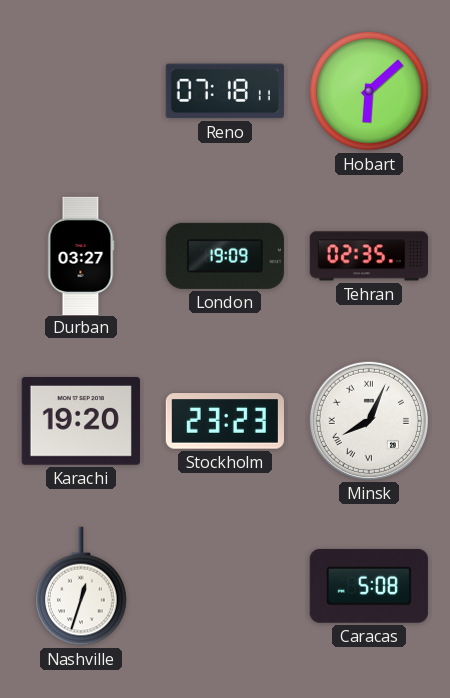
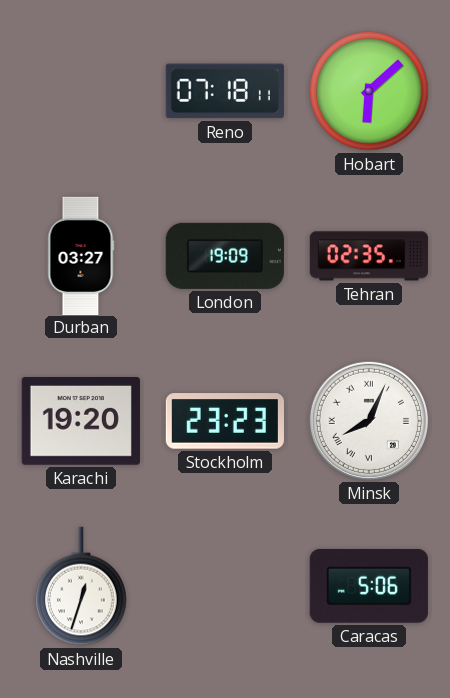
Caracas: 5:08 -> 5:06
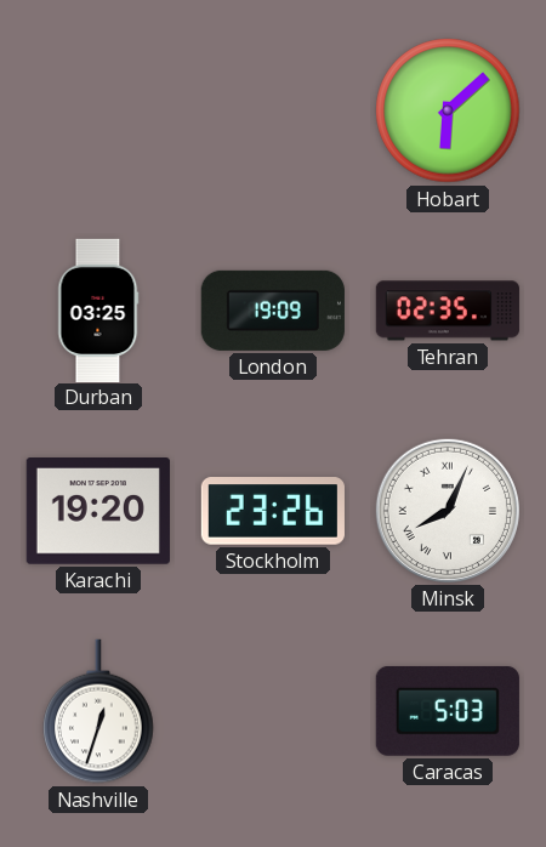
Reno: 07:18 -> none
Durban: 03:27 -> 03:25
Stockholm: 23:23 -> 23:26
Caracas: 5:06 -> 5:03
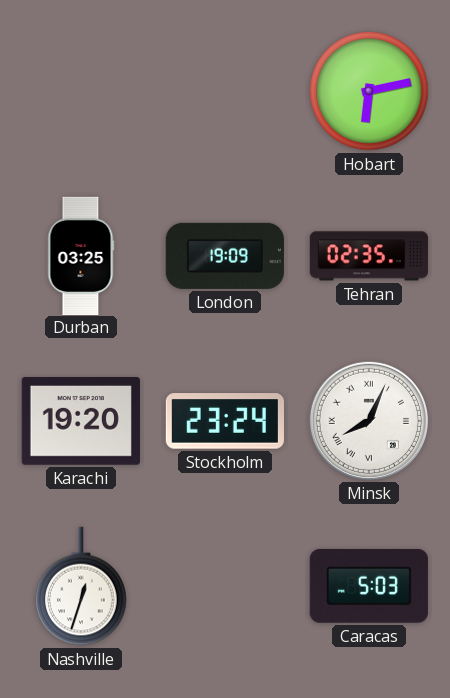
Hobart: 6:08 -> 6:13
Stockholm: 23:26 -> 23:24
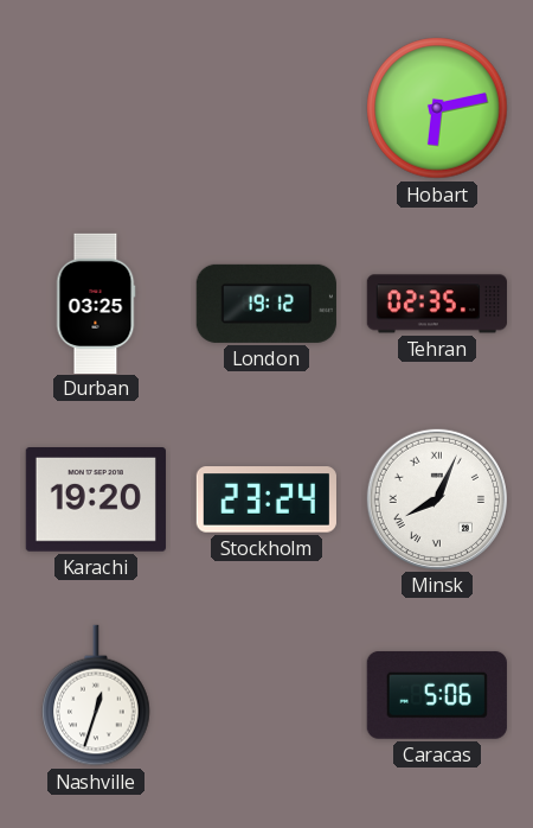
London: 19:09 -> 19:12
Caracas: 5:03 -> 5:06
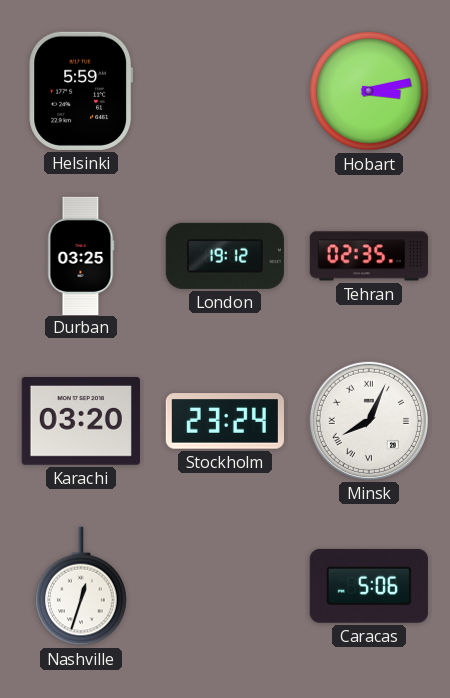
Helsinki: none -> 5:59
Hobart: 6:13 -> 3:13
Karachi: 19:20 -> 03:20
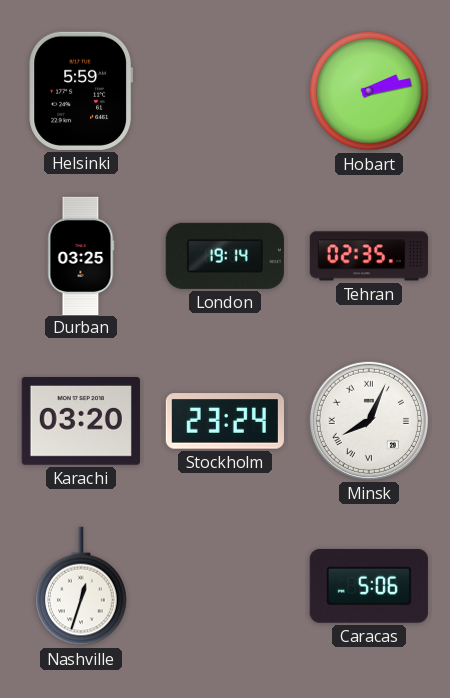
Hobart: 3:13 -> 2:13
London: 19:12 -> 19:14
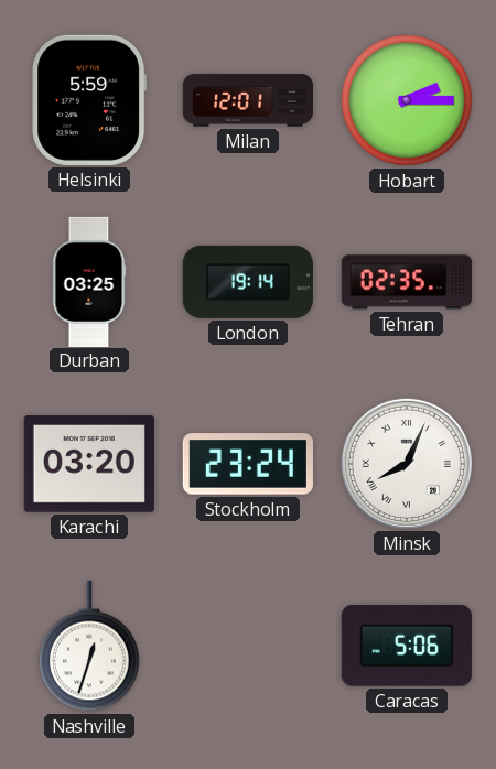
Milan: none -> 12:01
Hobart: 2:13 -> 2:15
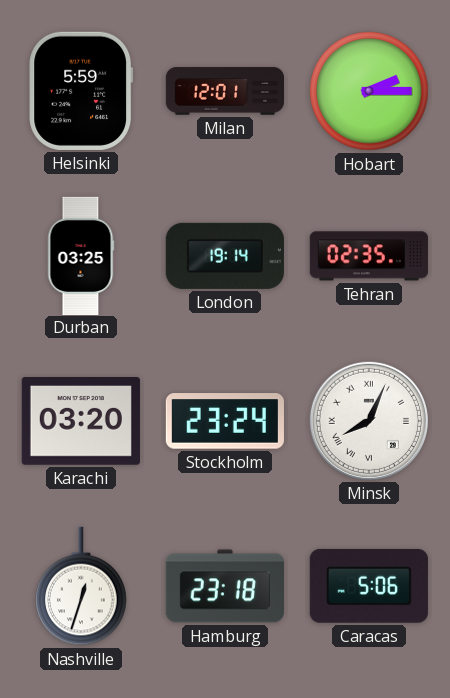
Hamburg: none -> 23:18
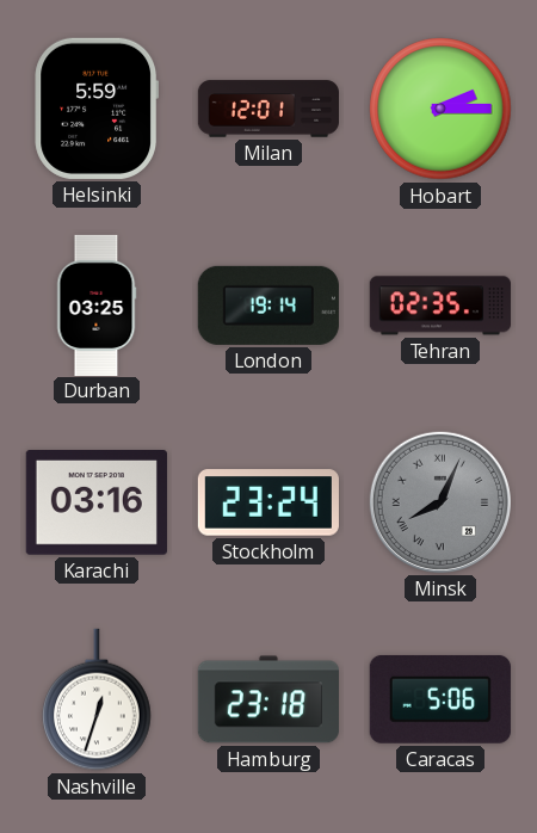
Karachi: 03:20 -> 03:16
Minsk dial: white -> grey
